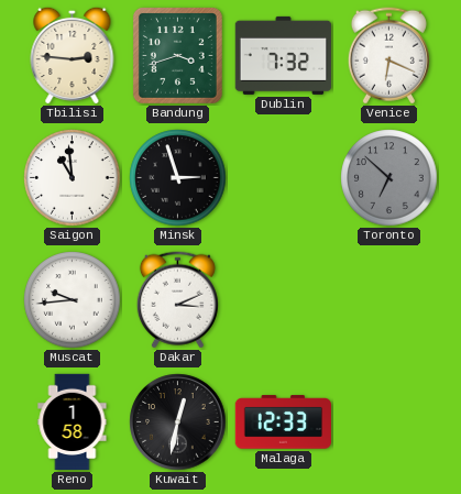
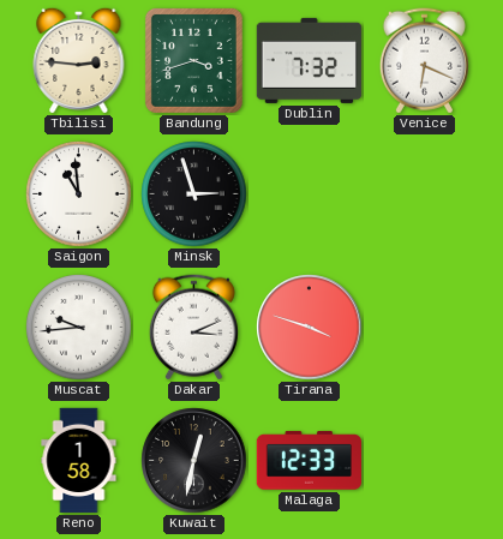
Toronto: 6:52 -> none
Tirana: none -> 3:48
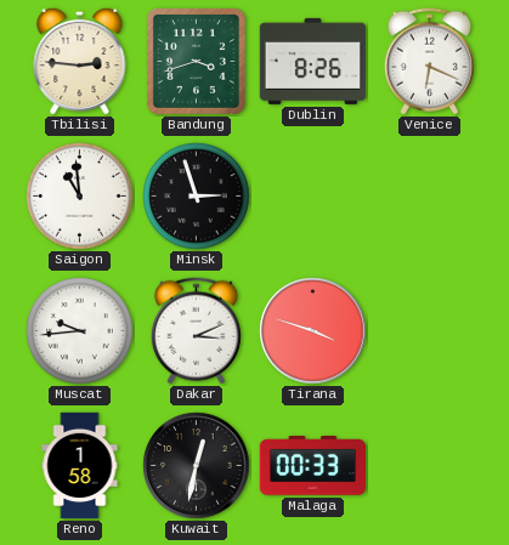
Dublin: 7:32 -> 8:26
Malaga: 12:33 -> 00:33
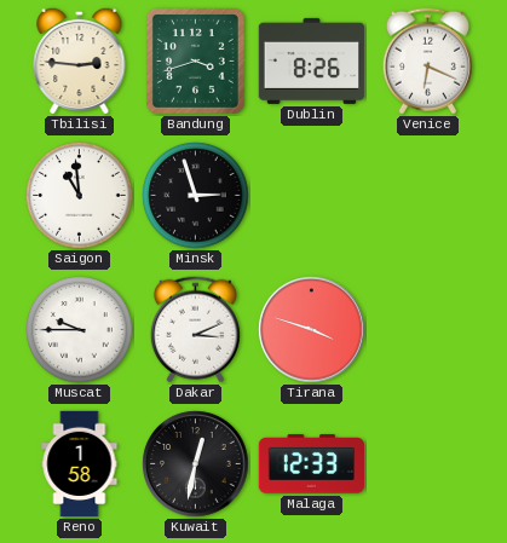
Muscat: 9:44 -> 9:45
Malaga: 00:33 -> 12:33
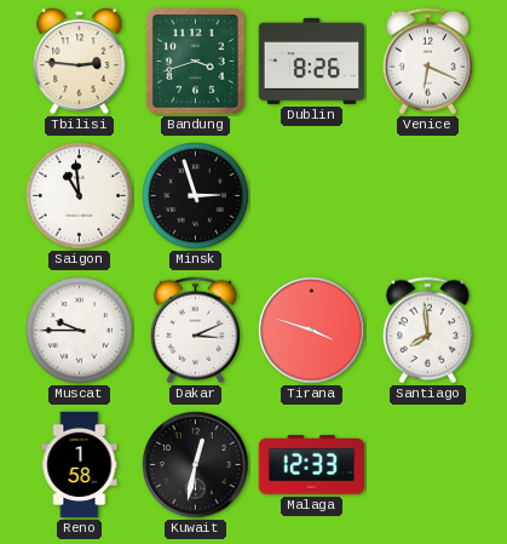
Santiago: none -> 7:59
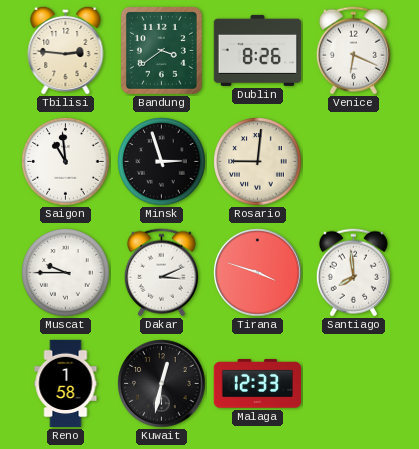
Bandung: 3:42 -> 3:39
Rosario: none -> 9:01
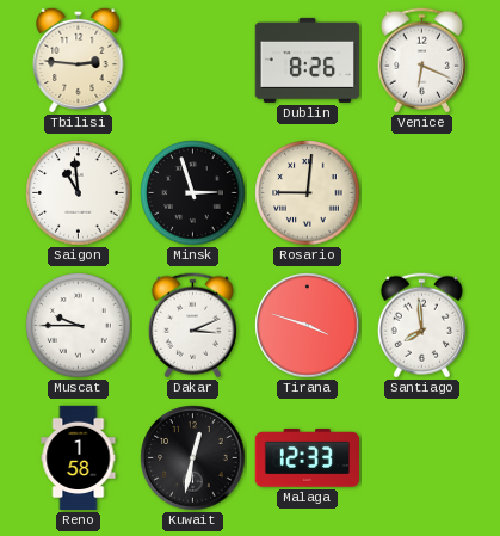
Bandung: 3:39 -> none
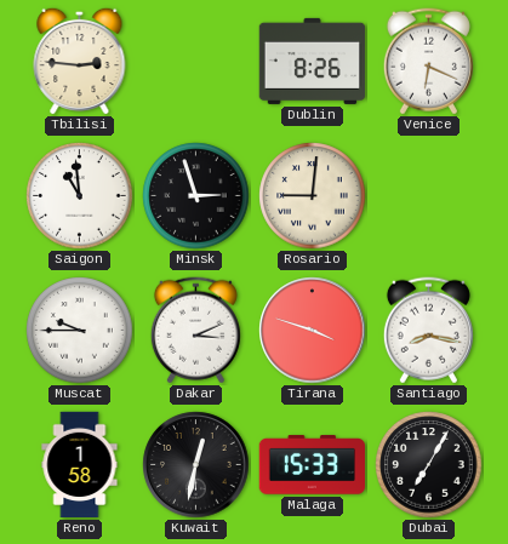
Santiago: 7:59 -> 8:17
Malaga: 12:33 -> 15:33
Dubai: none -> 7:05
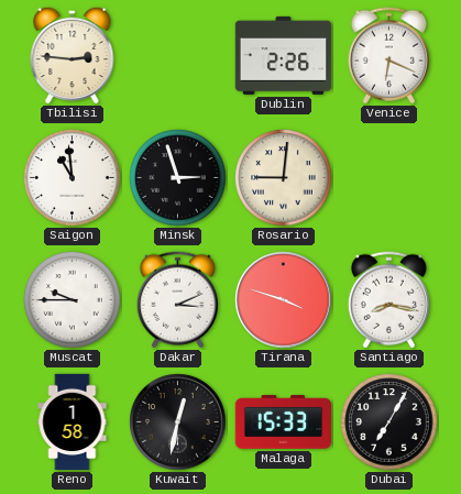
Dublin: 8:26 -> 2:26
